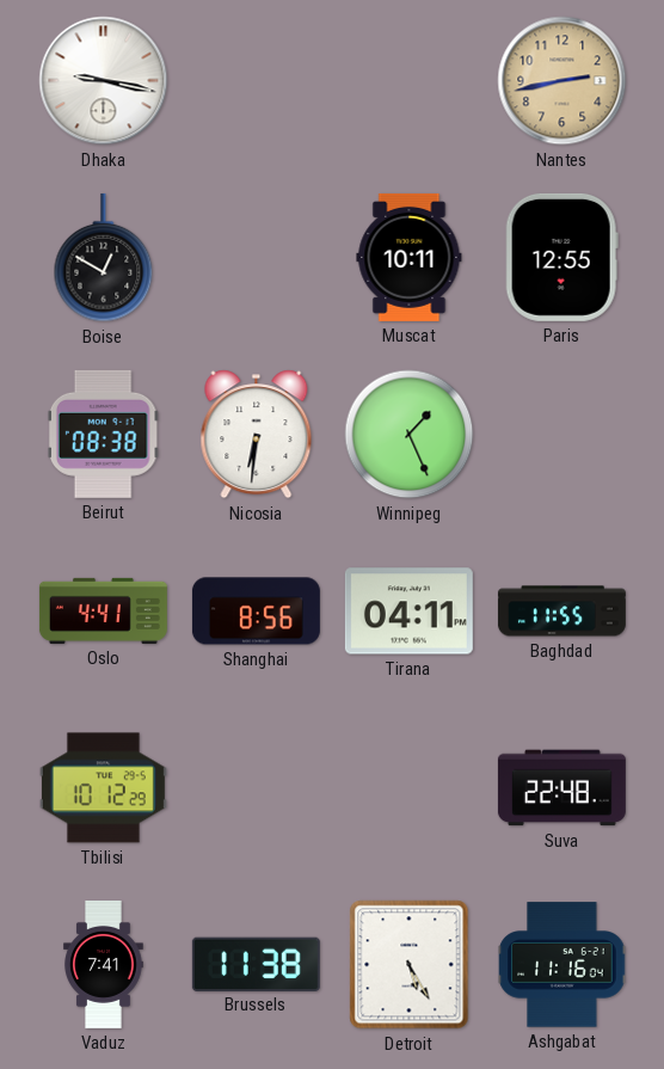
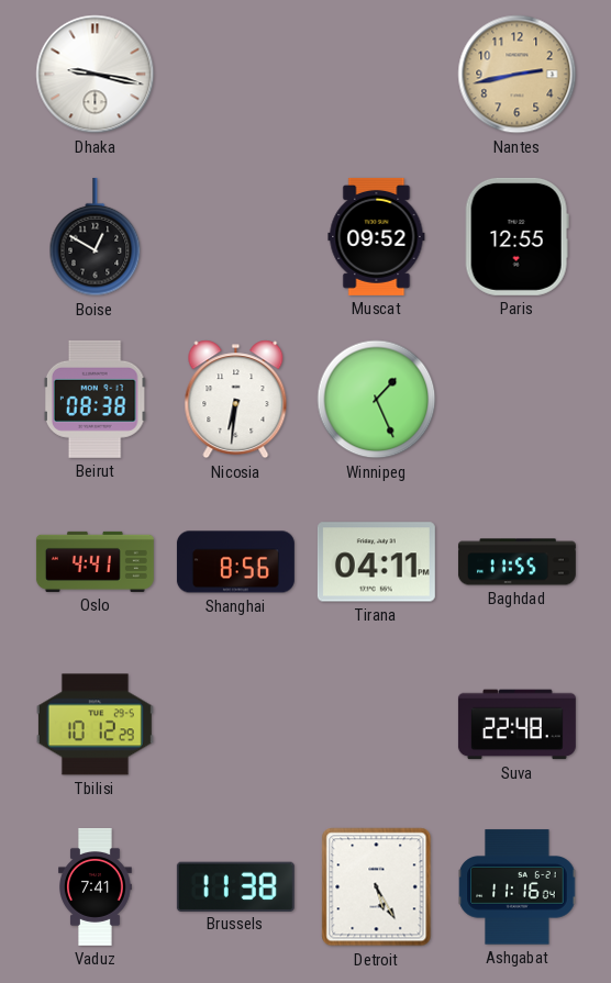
Muscat: 10:11 -> 09:52
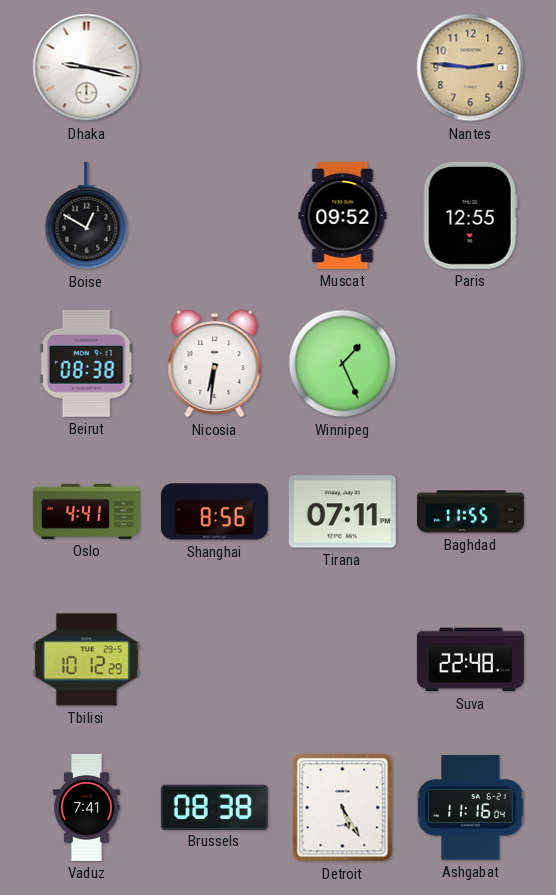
Nantes: 2:43 -> 2:46
Tirana: 04:11 -> 07:11
Brussels: 11:38 -> 08:38
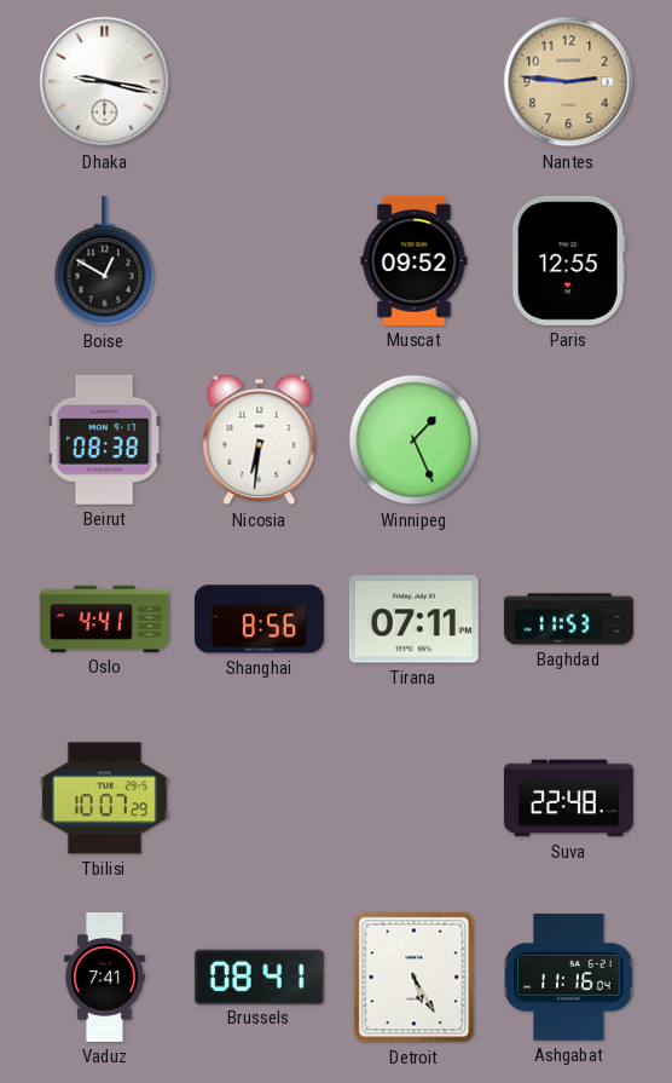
Baghdad: 11:55 -> 11:53
Tbilisi: 10:12 -> 10:07
Brussels: 08:38 -> 08:41
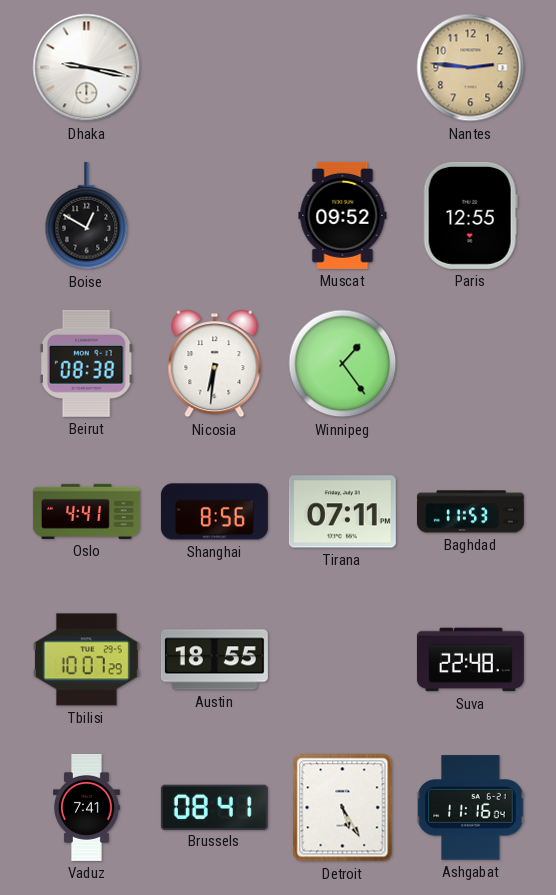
Winnipeg: 1:26 -> 1:24
Austin: none -> 18:55
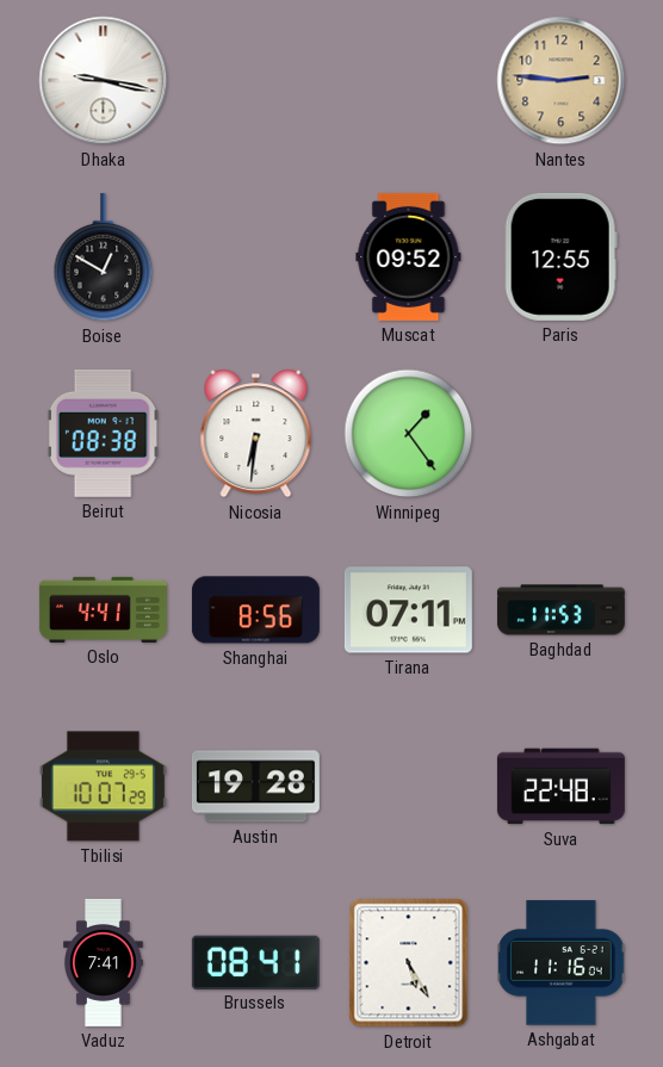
Austin: 18:55 -> 19:28
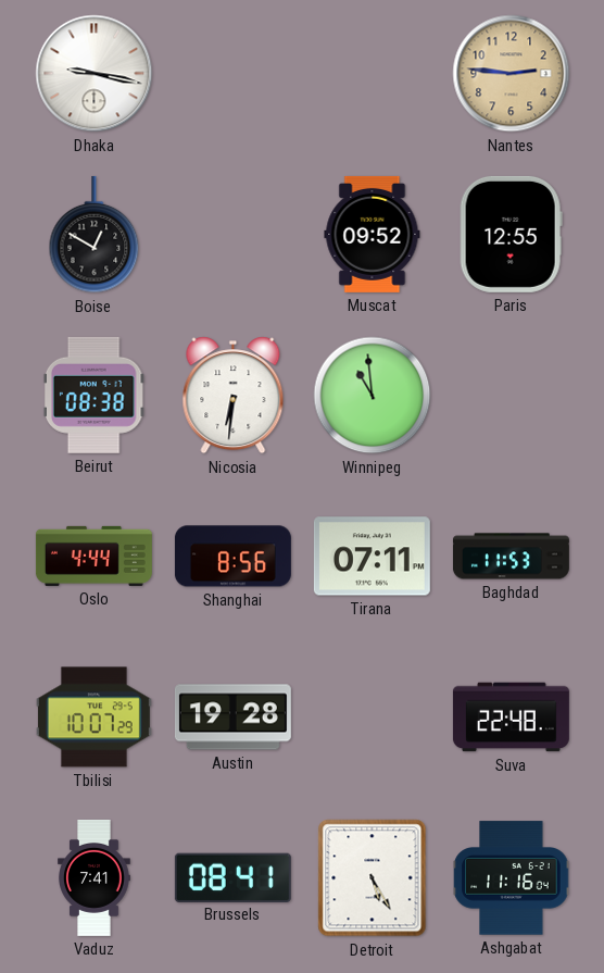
Winnipeg: 1:24 -> 10:59
Oslo: 4:41 -> 4:44
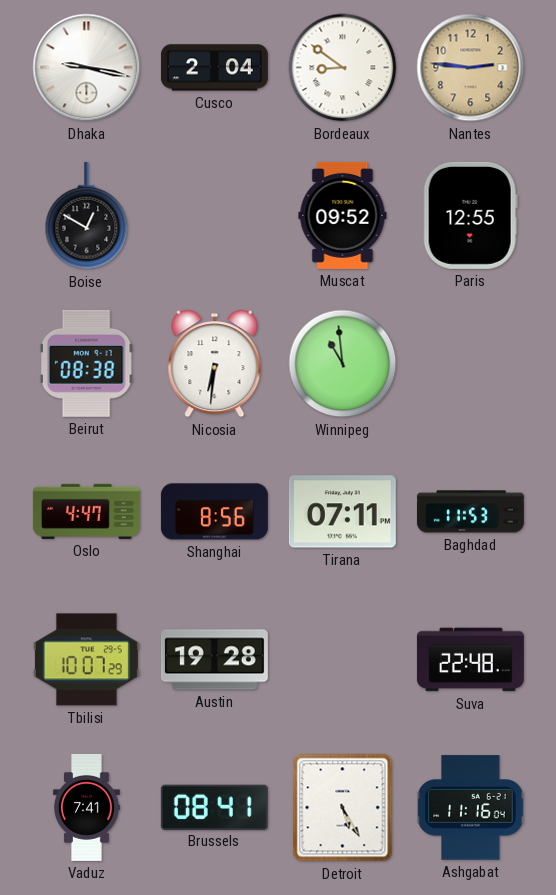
Cusco: none -> 2:04
Bordeaux: none -> 8:51
Oslo: 4:44 -> 4:47
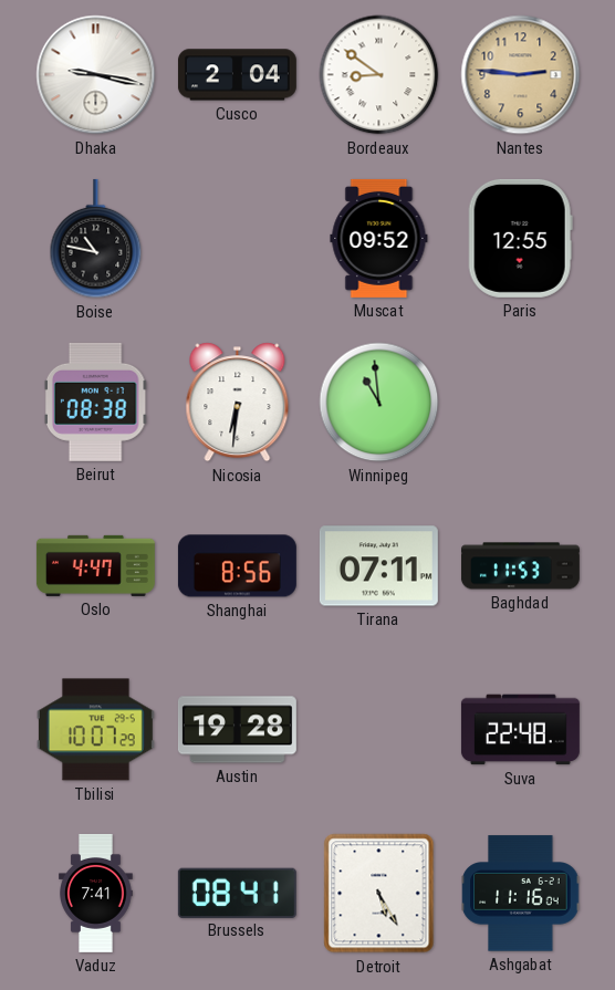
Boise: 12:50 -> 10:47
